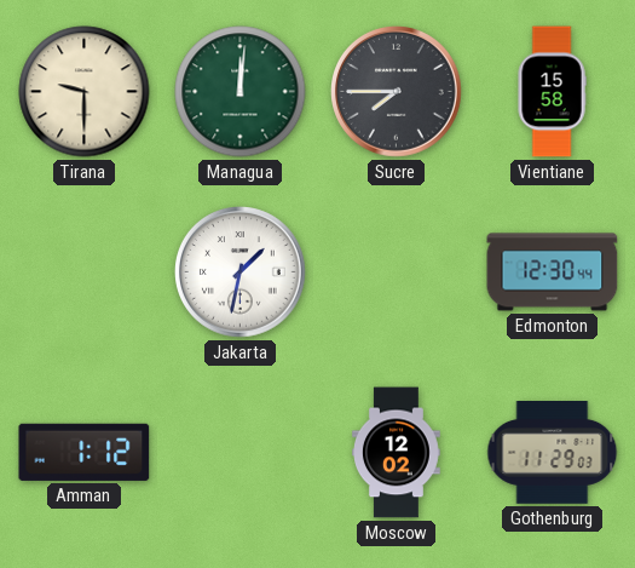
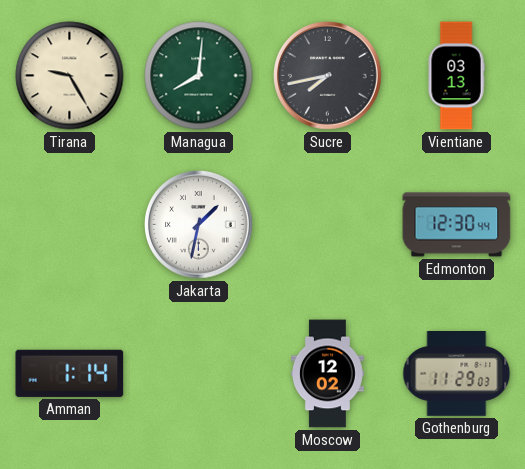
Tirana: 9:30 -> 9:25
Managua: 12:01 -> 8:01
Sucre: 7:45 -> 7:43
Vientiane: 15:58 -> 03:13
Amman: 1:12 -> 1:14
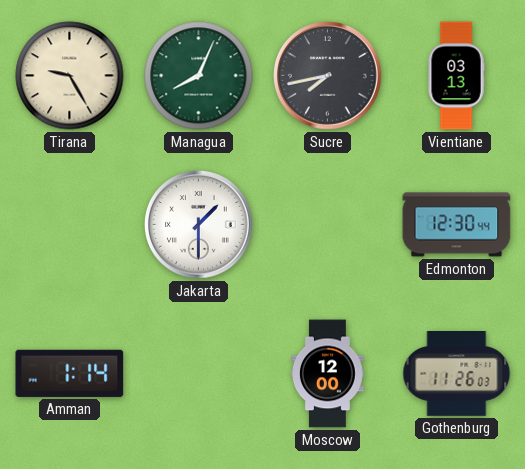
Managua: 8:01 -> 8:04
Jakarta: 1:32 -> 1:30
Moscow: 12:02 -> 12:00
Gothenburg: 11:29 -> 11:26
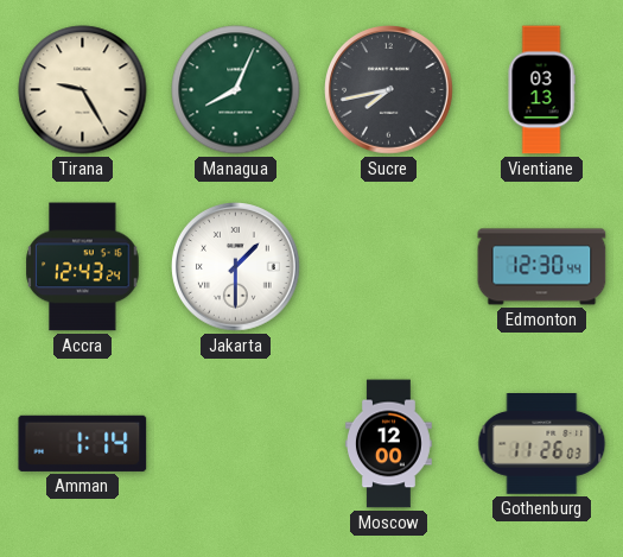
Accra: none -> 12:43
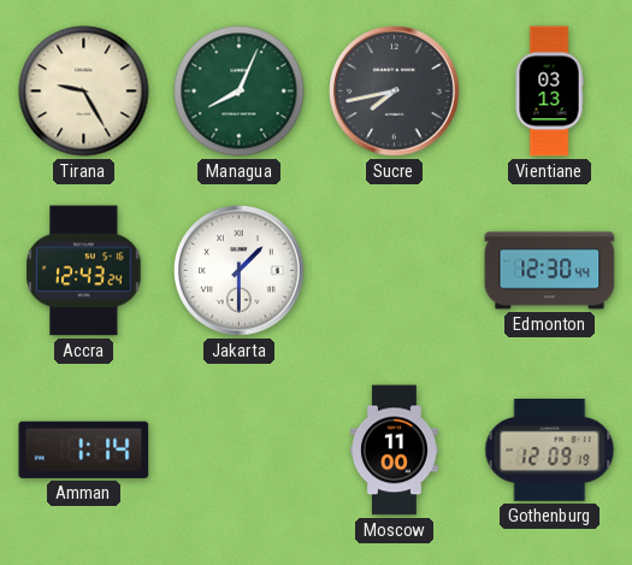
Moscow: 12:00 -> 11:00
Gothenburg: 11:26 -> 12:09
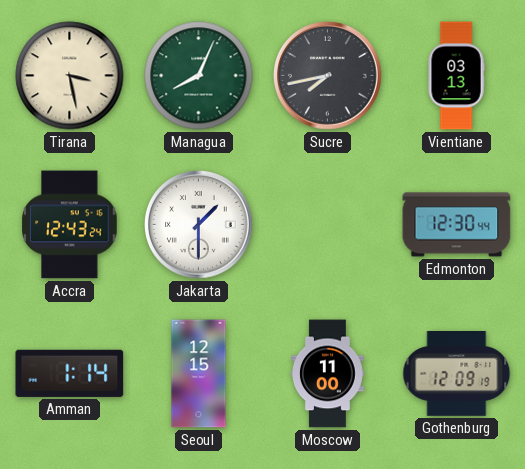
Tirana: 9:25 -> 3:28
Seoul: none -> 12:15
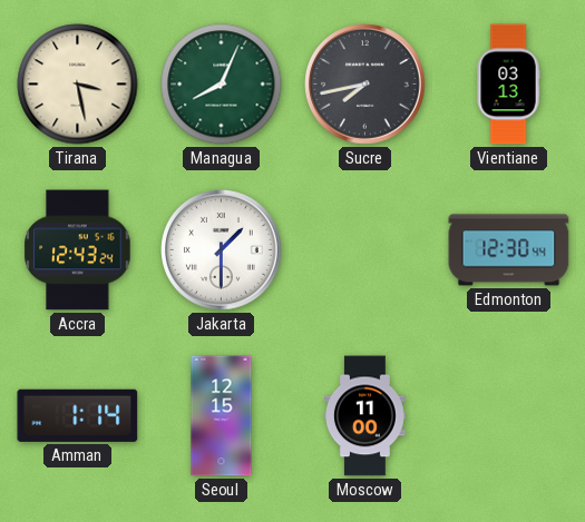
Gothenburg: 12:09 -> none
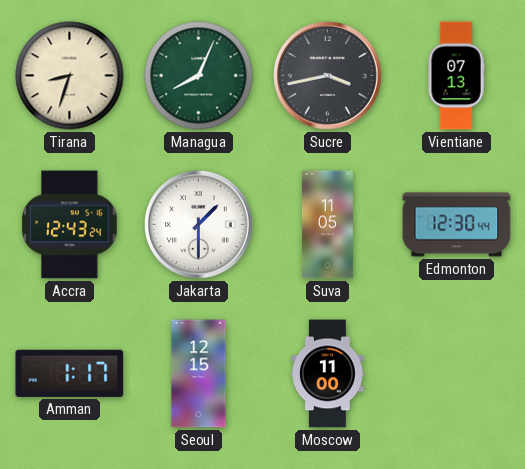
Tirana: 3:28 -> 8:33
Sucre: 7:43 -> 3:43
Vientiane: 03:13 -> 07:13
Suva: none -> 11:05
Amman: 1:14 -> 1:17
